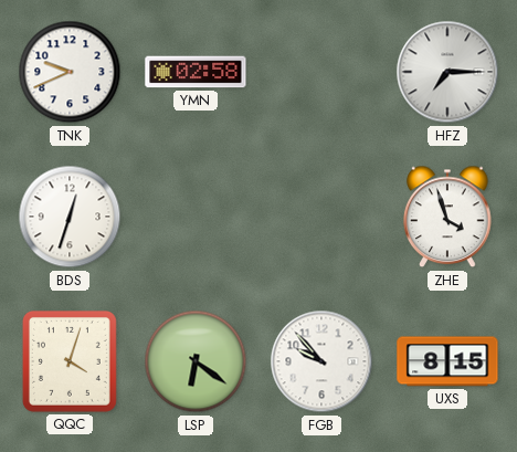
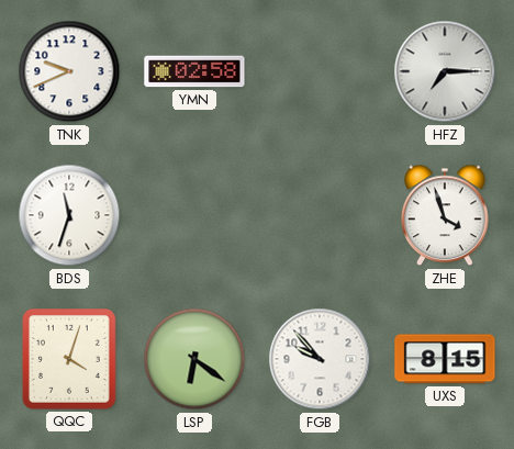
BDS: 12:33 -> 11:33
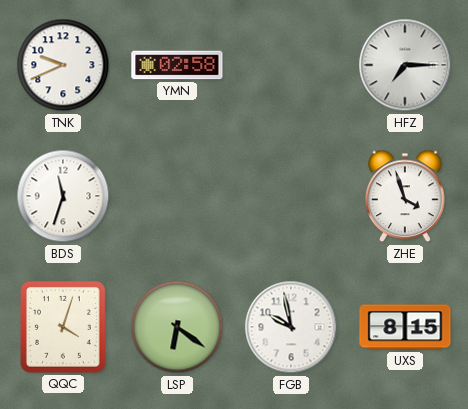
FGB: 9:53 -> 9:58
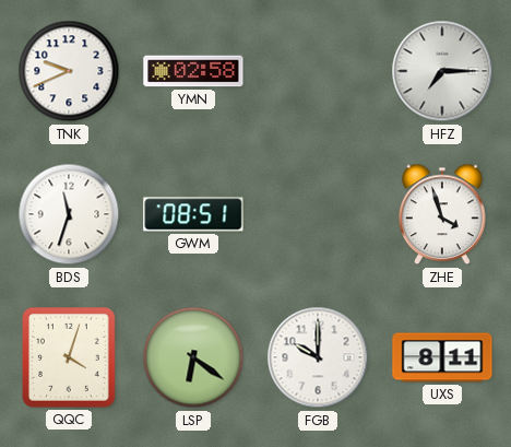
GWM: none -> 08:51
FGB: 9:58 -> 10:00
UXS: 8:15 -> 8:11
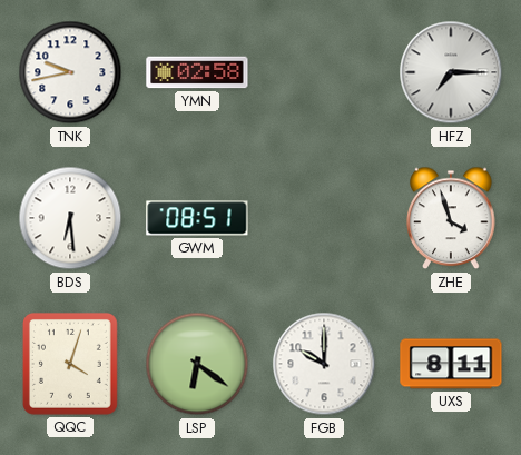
TNK: 9:41 -> 9:43
BDS: 11:33 -> 6:29
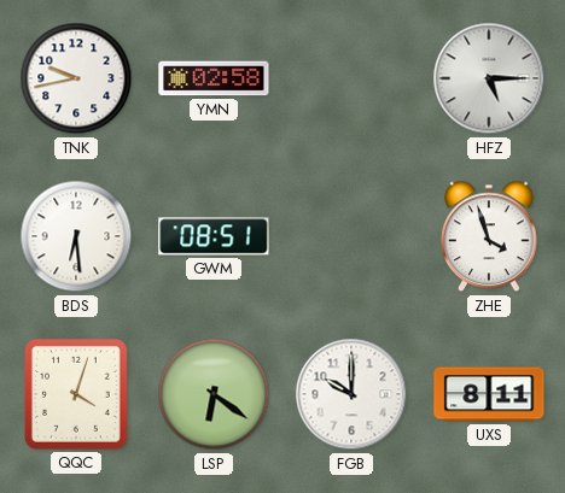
HFZ: 7:15 -> 5:15
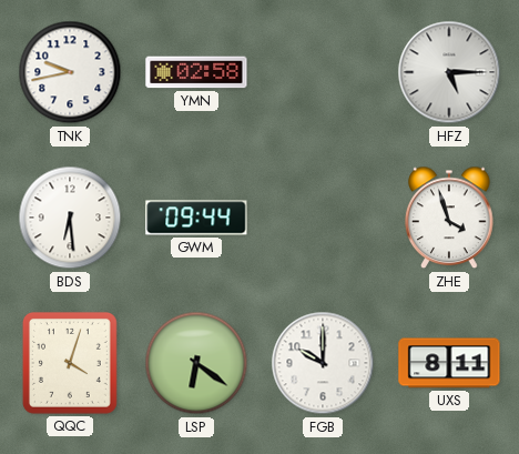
GWM: 08:51 -> 09:44
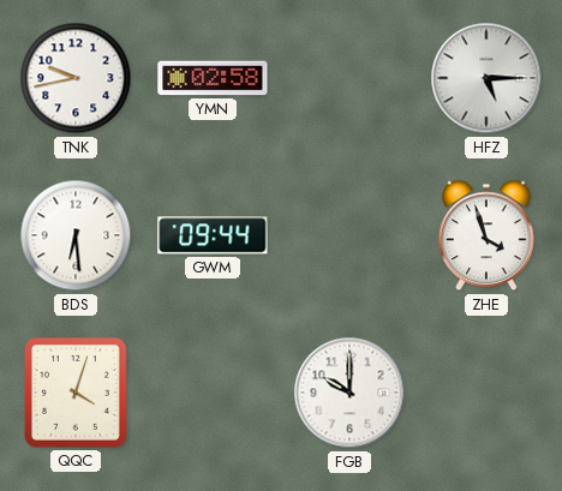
LSP: 6:21 -> none
UXS: 8:11 -> none
